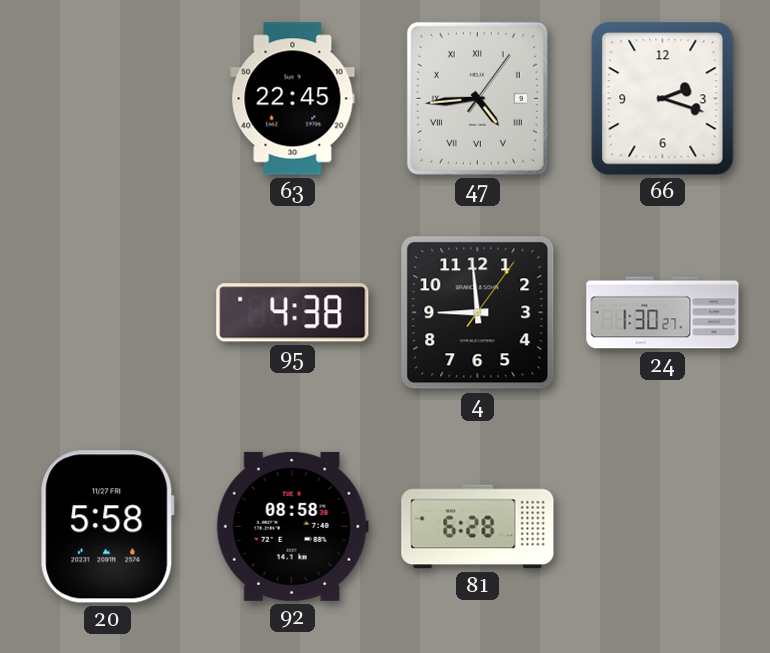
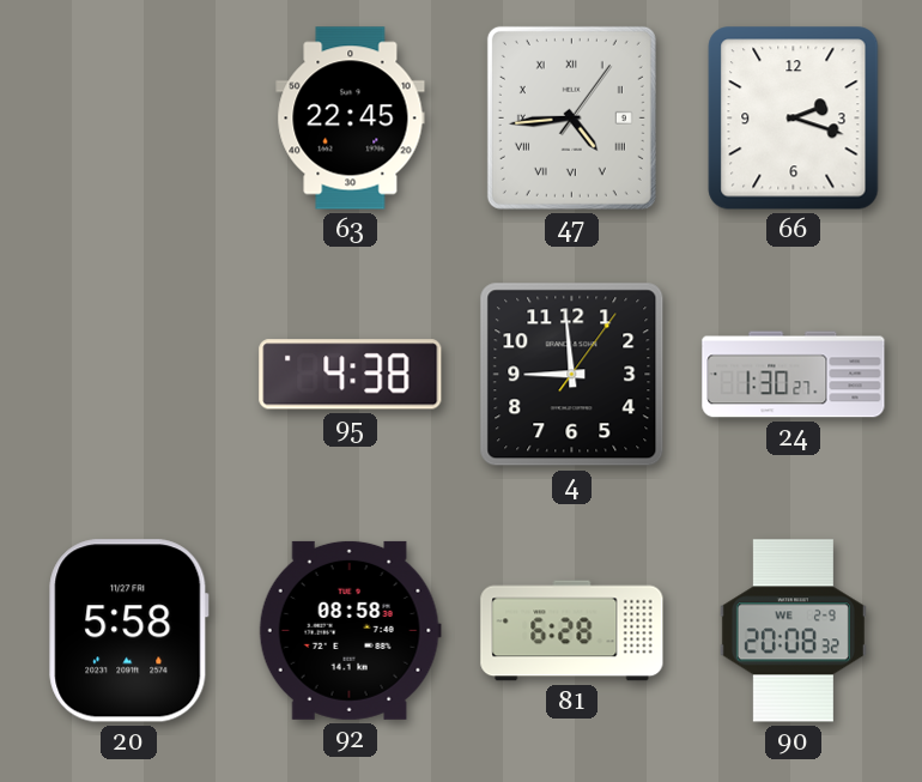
90: none -> 20:08
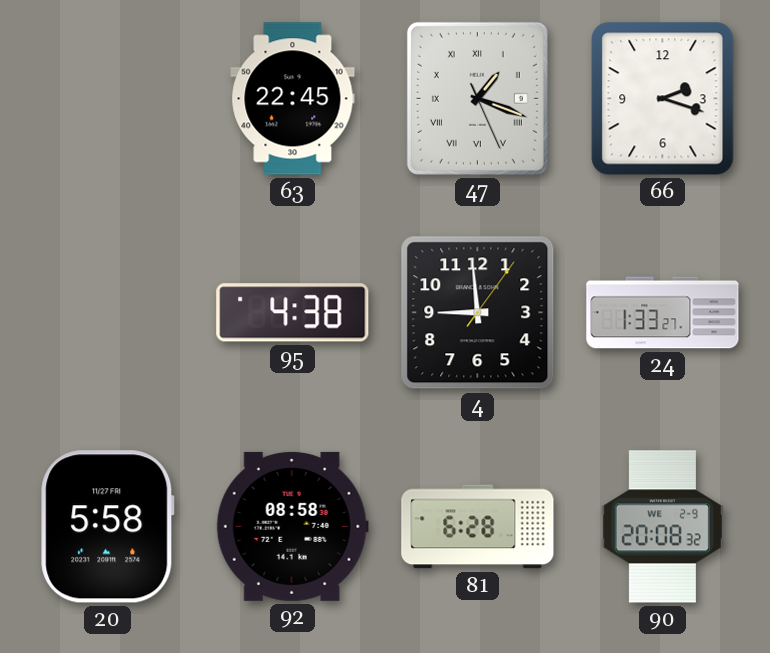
47: 4:44 -> 1:18
24: 1:30 -> 1:33
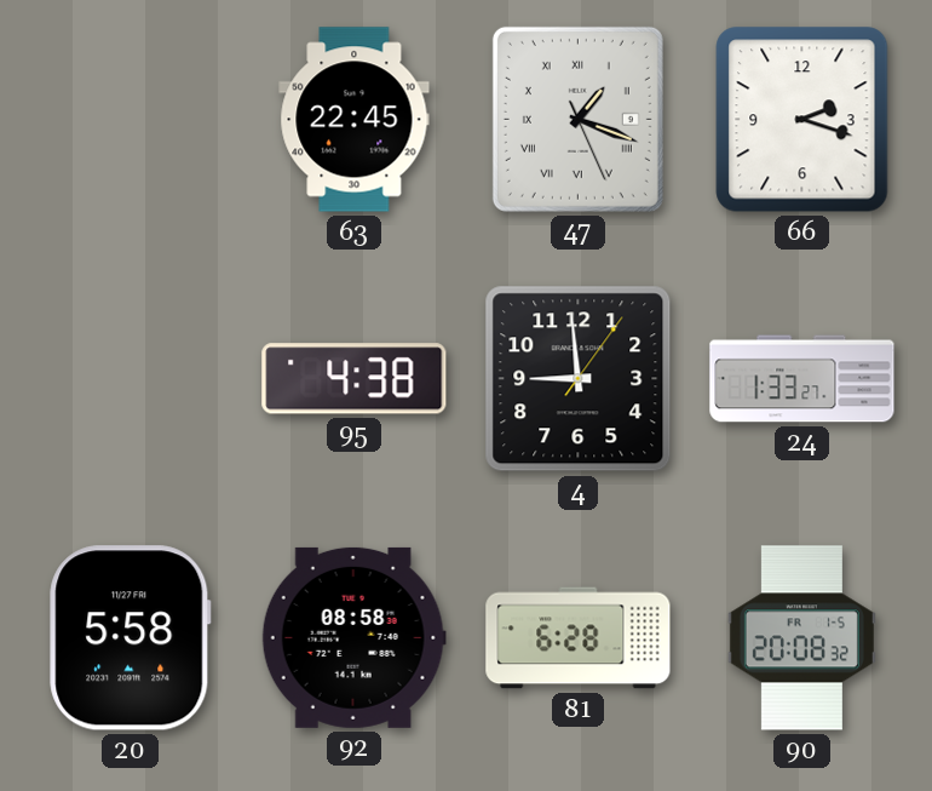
90 date: WE 2-9 -> FR 1-5
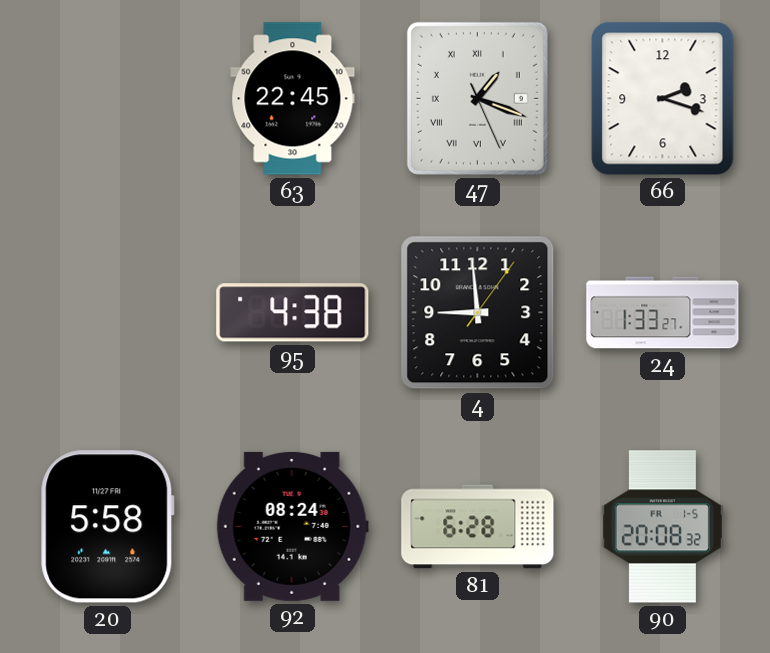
92: 08:58 -> 08:24
